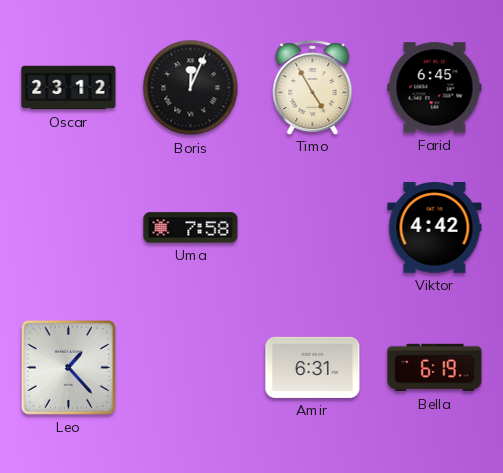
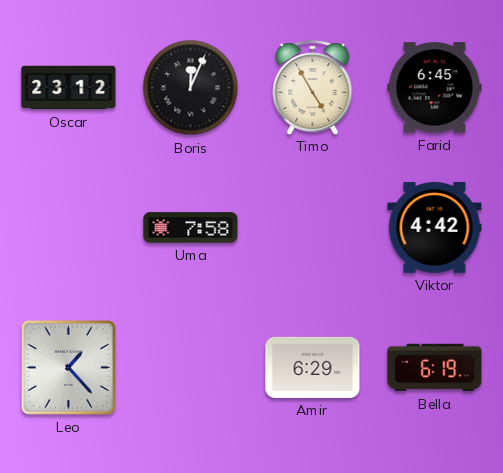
Amir: 6:31 -> 6:29
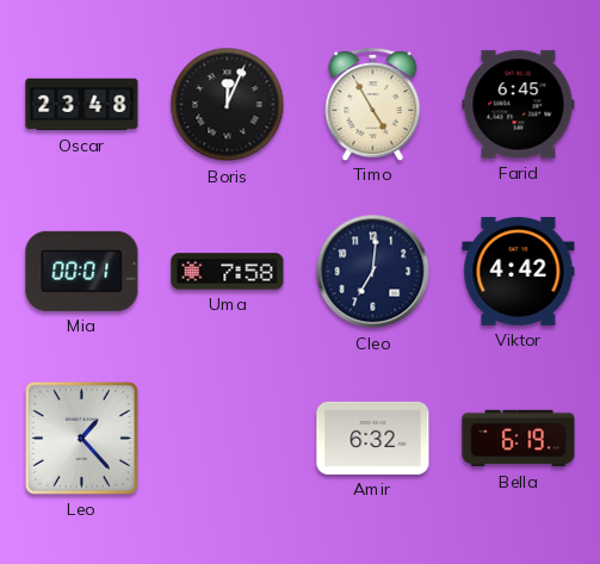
Oscar: 23:12 -> 23:48
Mia: none -> 00:01
Cleo: none -> 7:01
Amir: 6:29 -> 6:32
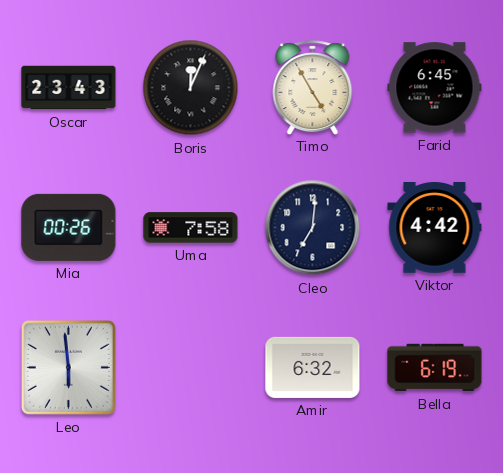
Oscar: 23:48 -> 23:43
Mia: 00:01 -> 00:26
Leo: 1:23 -> 5:59
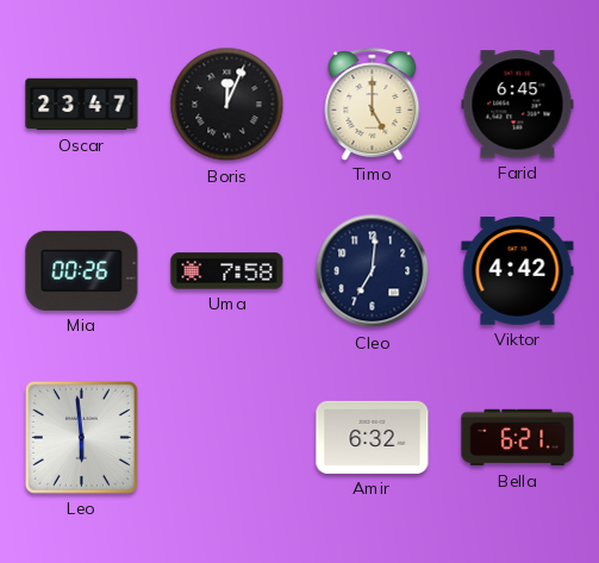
Oscar: 23:43 -> 23:47
Timo: 4:55 -> 5:00
Bella: 6:19 -> 6:21
